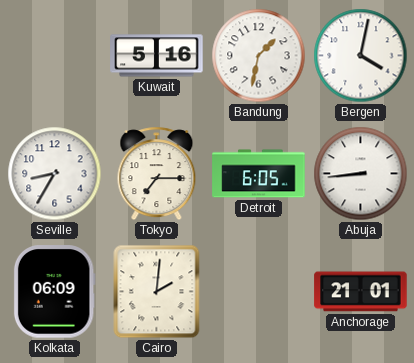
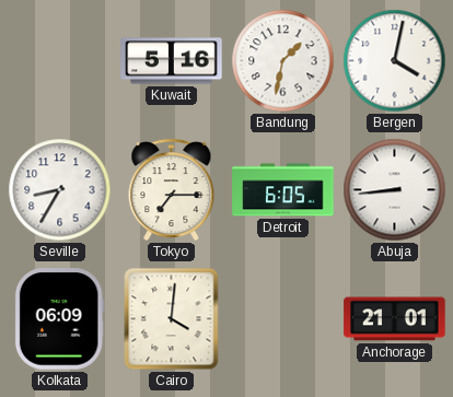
Cairo: 2:01 -> 4:01
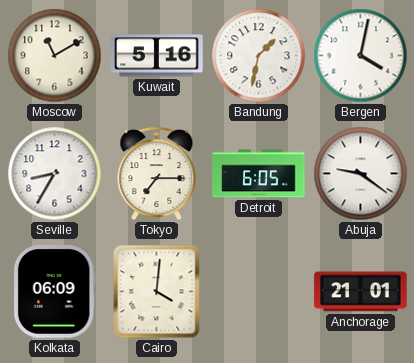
Moscow: none -> 11:10
Abuja: 8:44 -> 9:21
